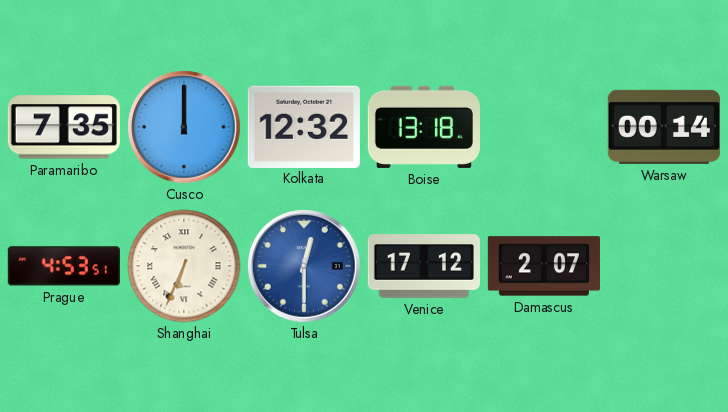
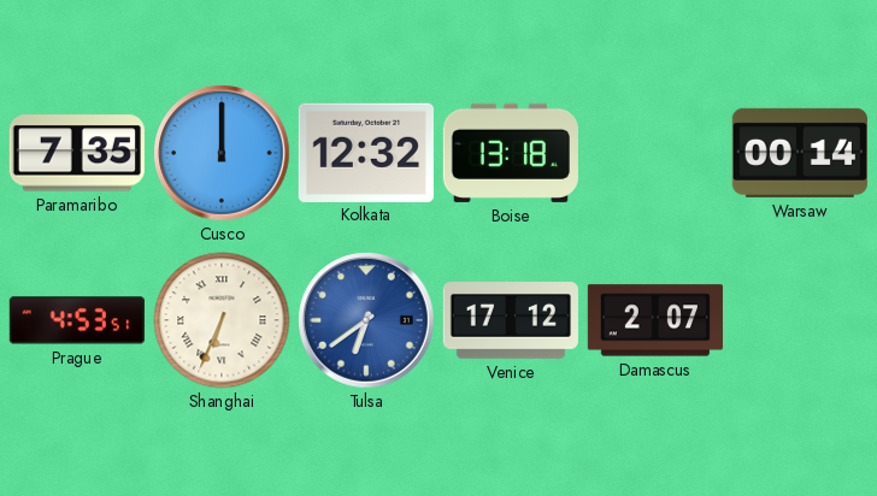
Tulsa: 12:30 -> 6:39
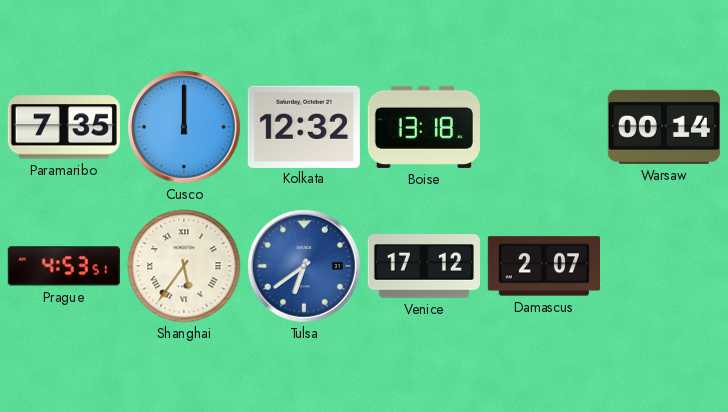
Shanghai: 6:34 -> 5:36
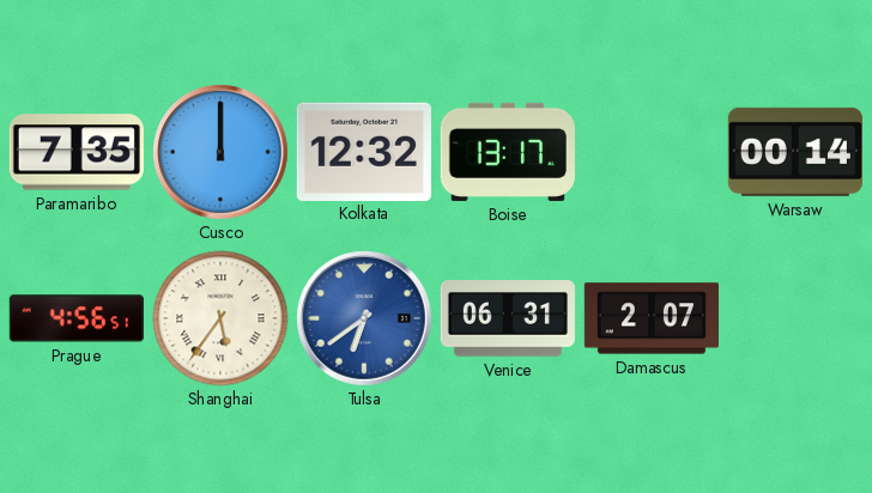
Boise: 13:18 -> 13:17
Prague: 4:53 -> 4:56
Venice: 17:12 -> 06:31
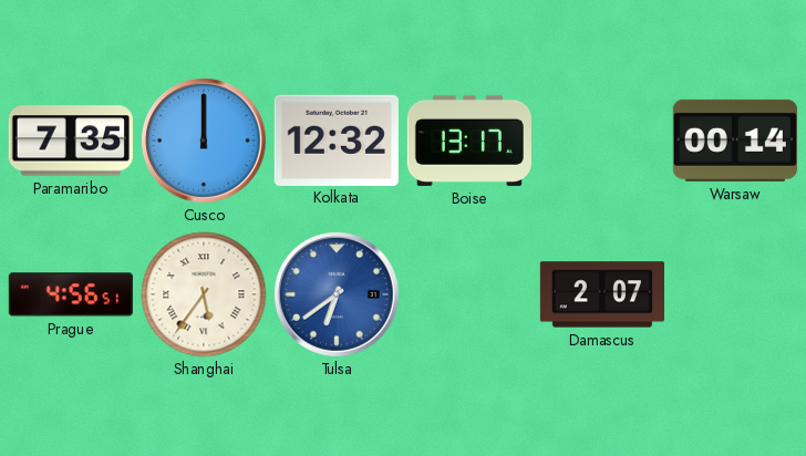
Venice: 06:31 -> none
